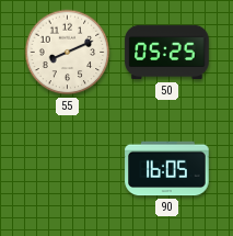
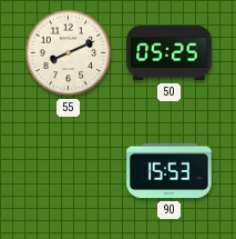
90: 16:05 -> 15:53
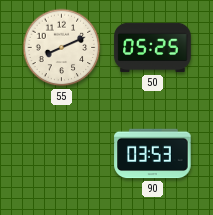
90: 15:53 -> 03:53
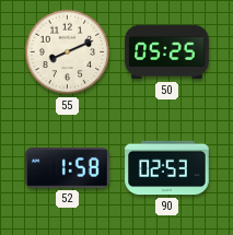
52: none -> 1:58
90: 03:53 -> 02:53
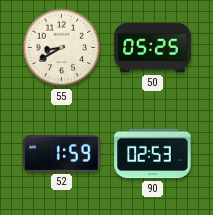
55: 8:11 -> 8:40
52: 1:58 -> 1:59
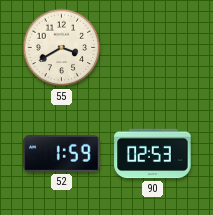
55: 8:40 -> 3:40
50: 05:25 -> none
